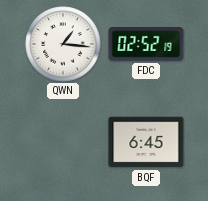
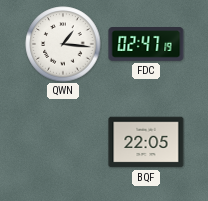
FDC: 02:52 -> 02:47
BQF: 6:45 -> 22:05
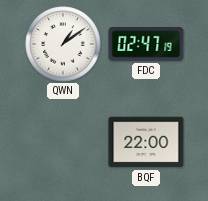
QWN: 1:16 -> 1:09
BQF: 22:05 -> 22:00
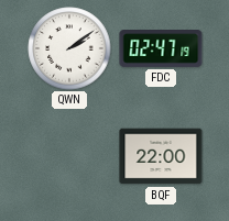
QWN: 1:09 -> 2:09
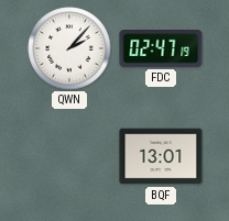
QWN: 2:09 -> 2:07
BQF: 22:00 -> 13:01
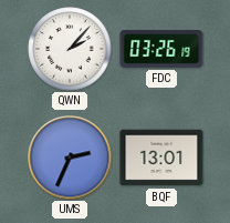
FDC: 02:47 -> 03:26
UMS: none -> 2:34
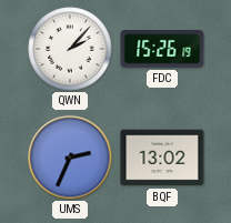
FDC: 03:26 -> 15:26
BQF: 13:01 -> 13:02
